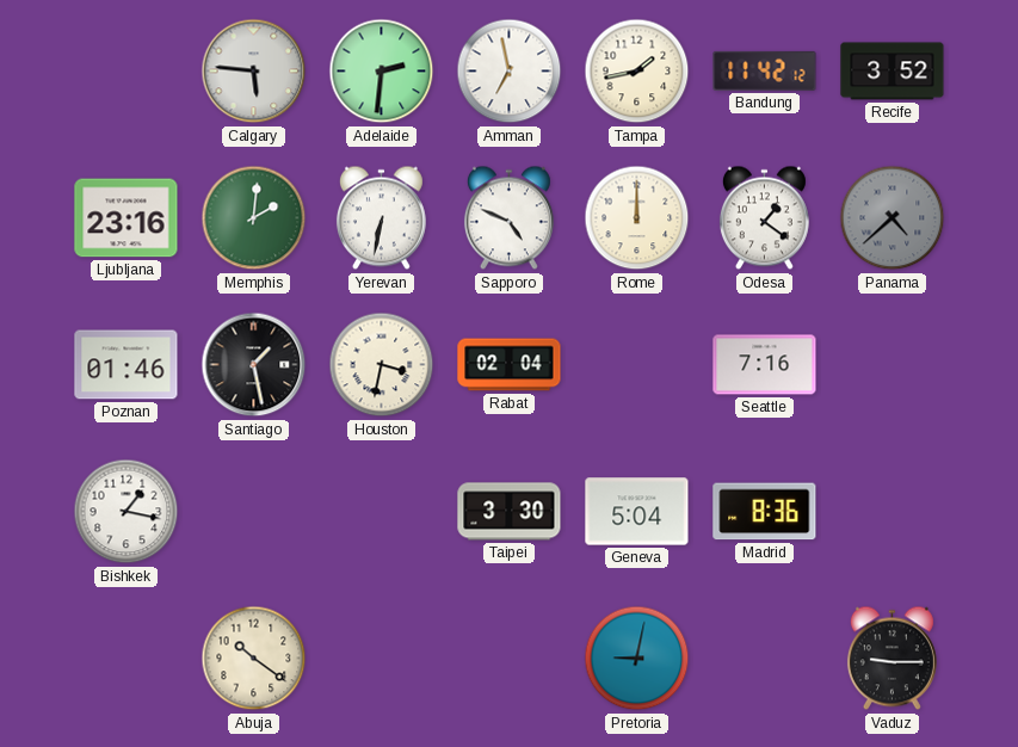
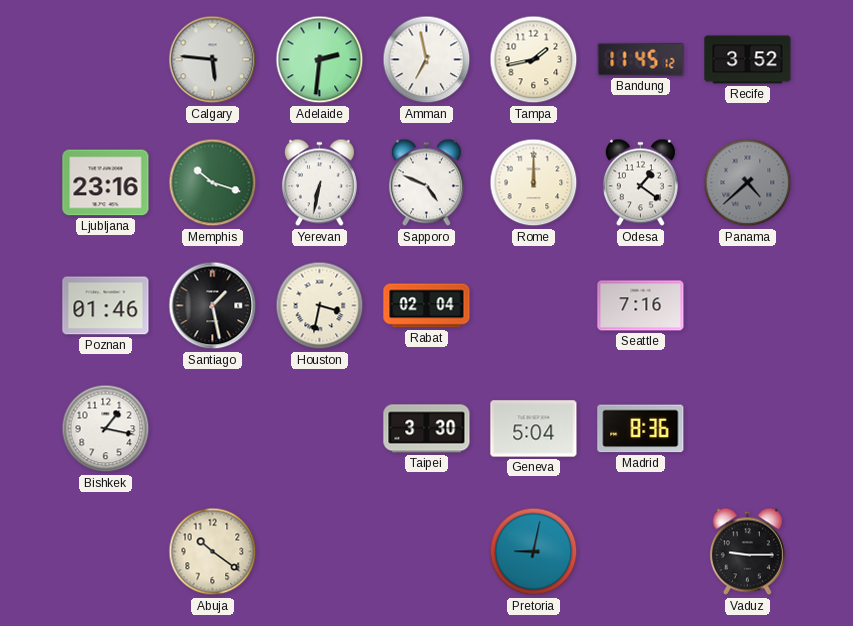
Bandung: 11:42 -> 11:45
Memphis: 2:01 -> 10:18
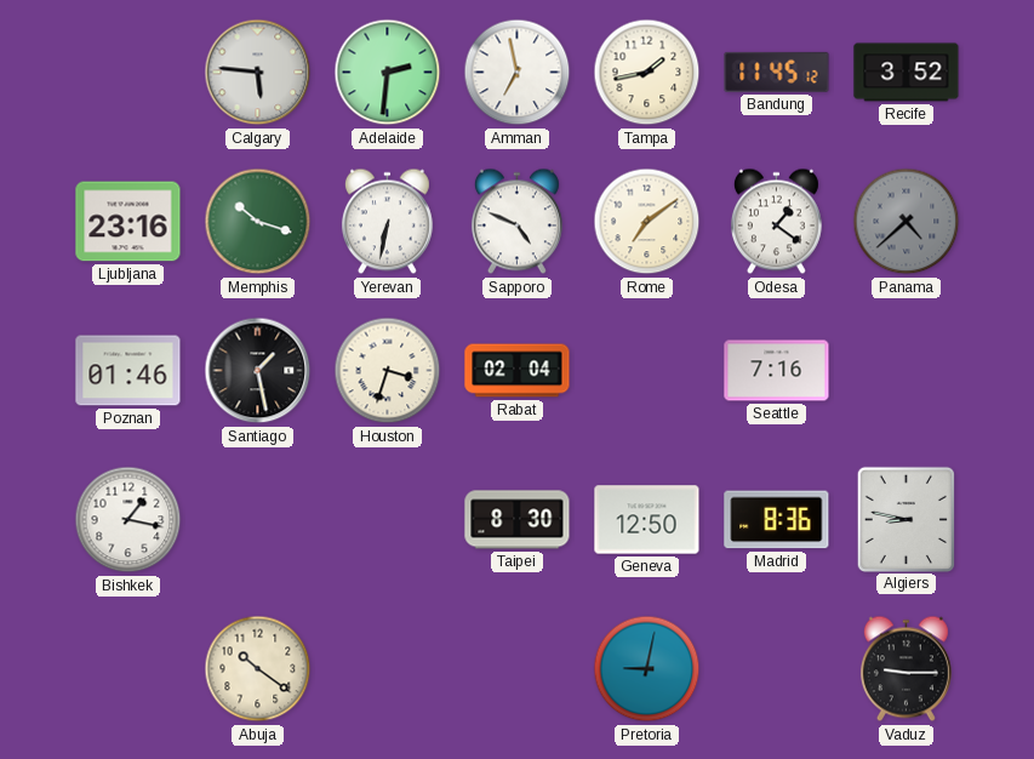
Rome: 12:00 -> 7:09
Houston: 3:32 -> 3:33
Taipei: 3:30 -> 8:30
Geneva: 5:04 -> 12:50
Algiers: none -> 8:47
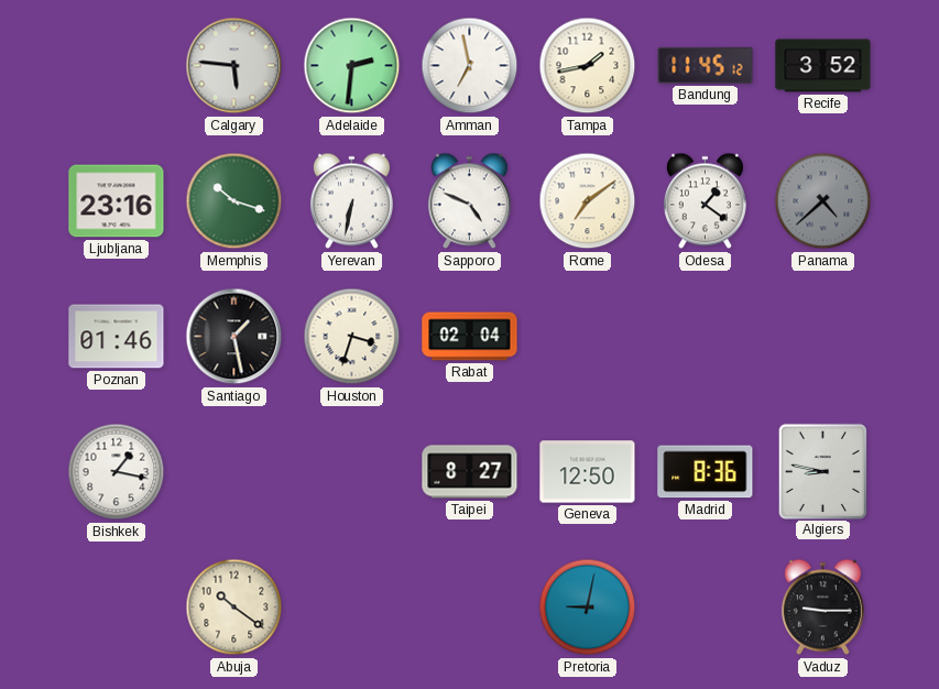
Seattle: 7:16 -> none
Taipei: 8:30 -> 8:27
